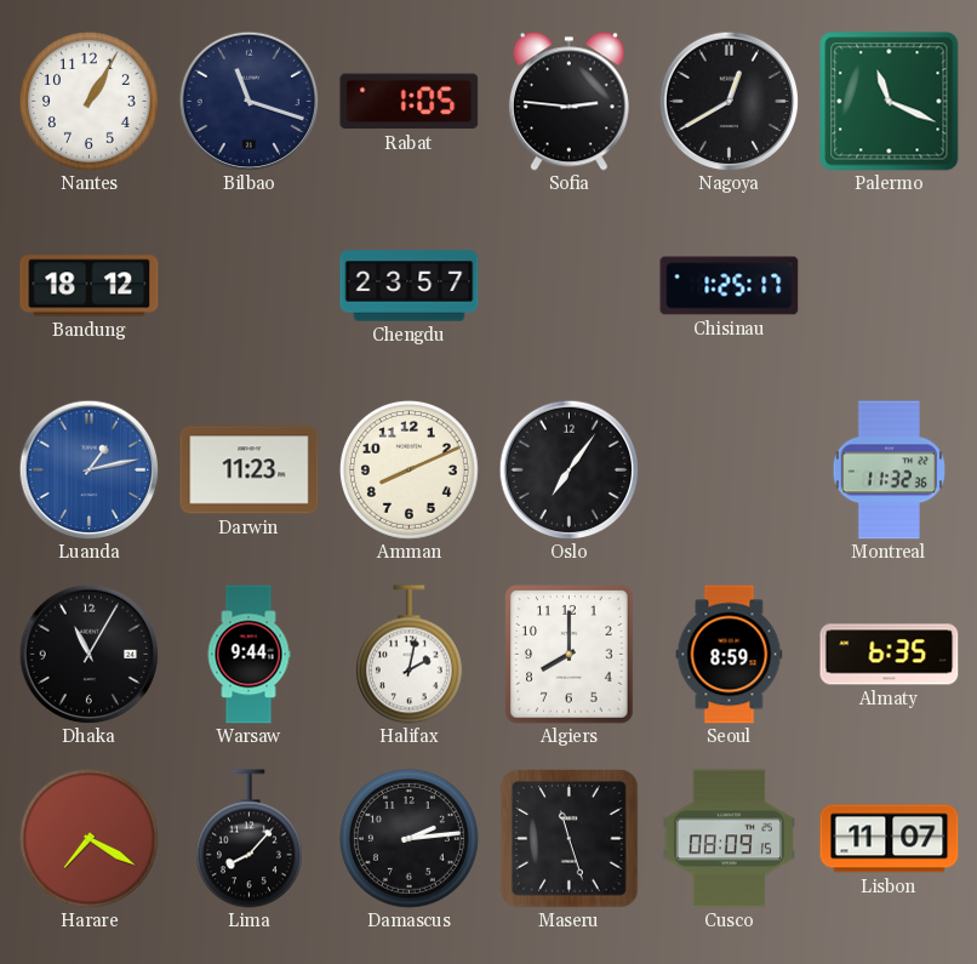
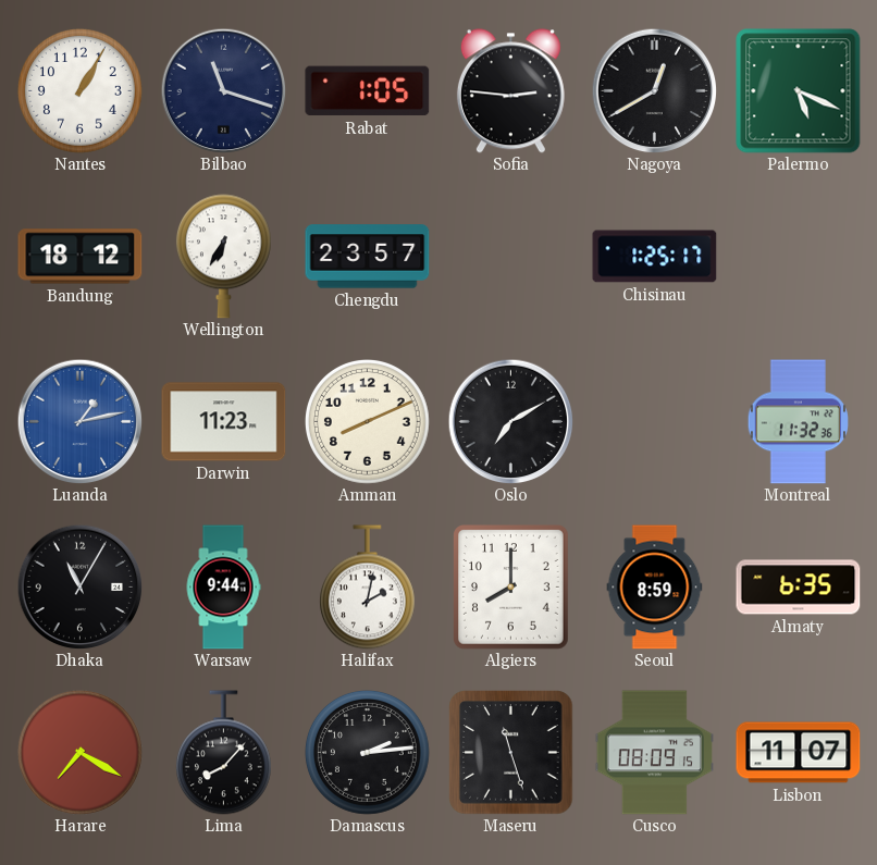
Palermo: 11:19 -> 5:19
Wellington: none -> 6:35
Oslo: 7:06 -> 7:10
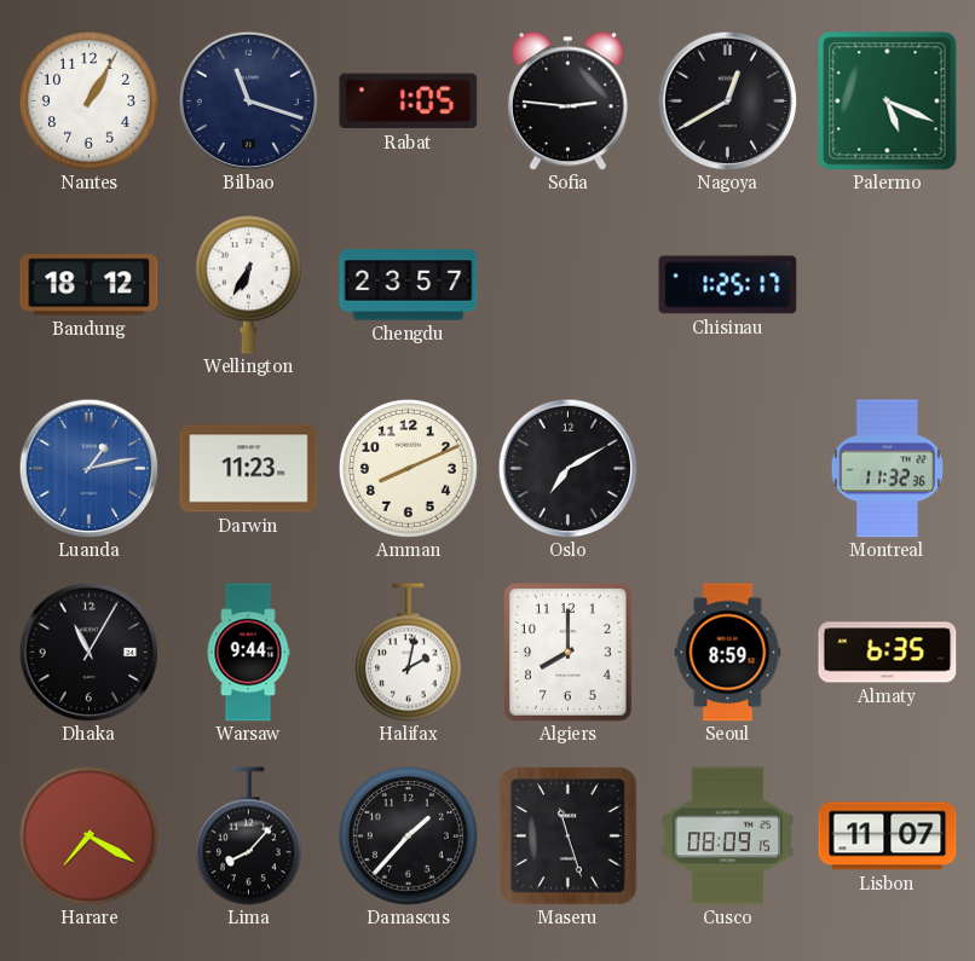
Damascus: 2:14 -> 1:37
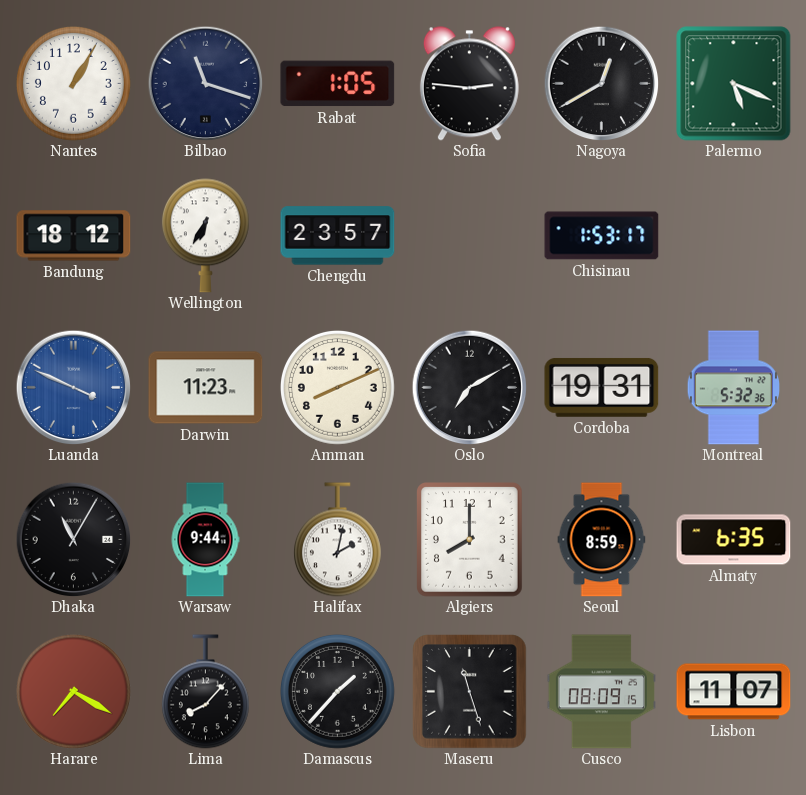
Chisinau: 1:25 -> 1:53
Luanda: 1:13 -> 3:49
Cordoba: none -> 19:31
Montreal: 11:32 -> 5:32
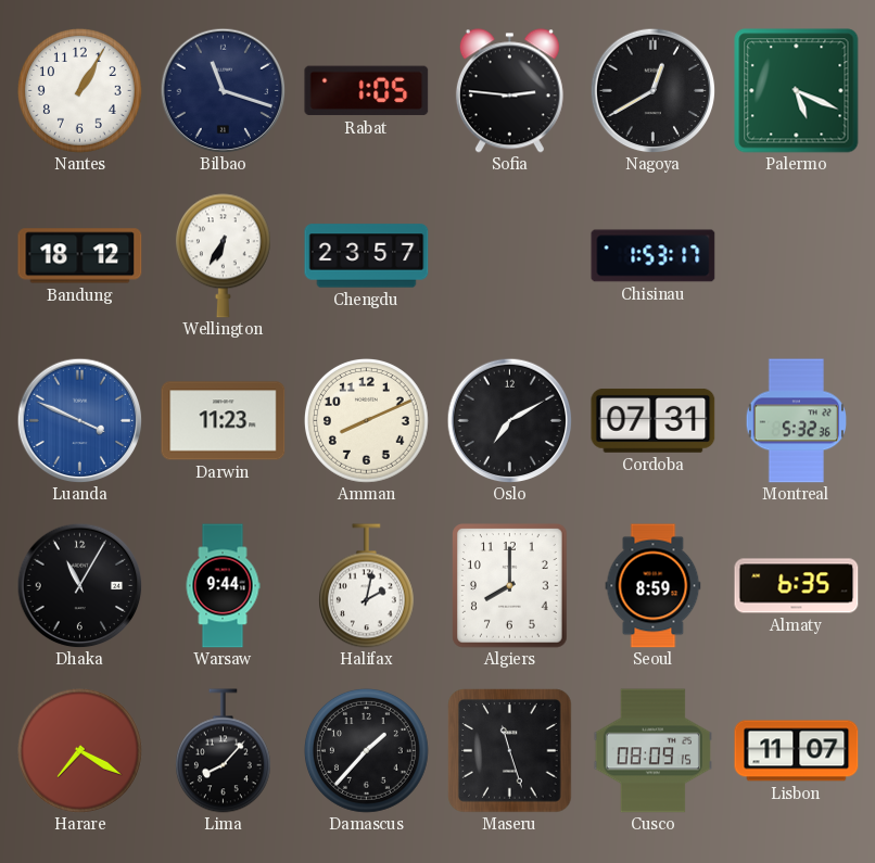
Cordoba: 19:31 -> 07:31
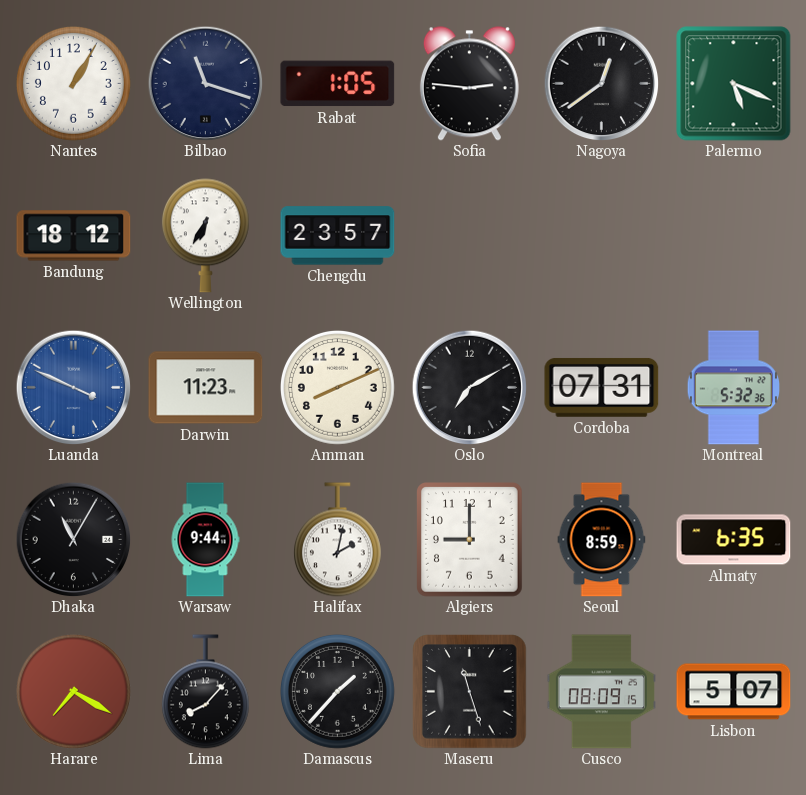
Nagoya: 12:40 -> 12:39
Chisinau: 1:53 -> none
Algiers: 8:00 -> 9:00
Lisbon: 11:07 -> 5:07
